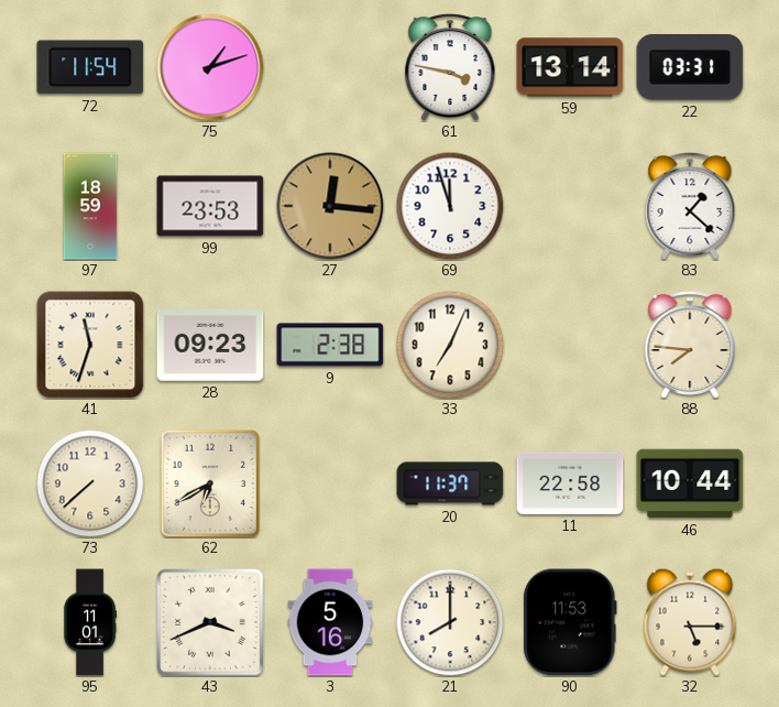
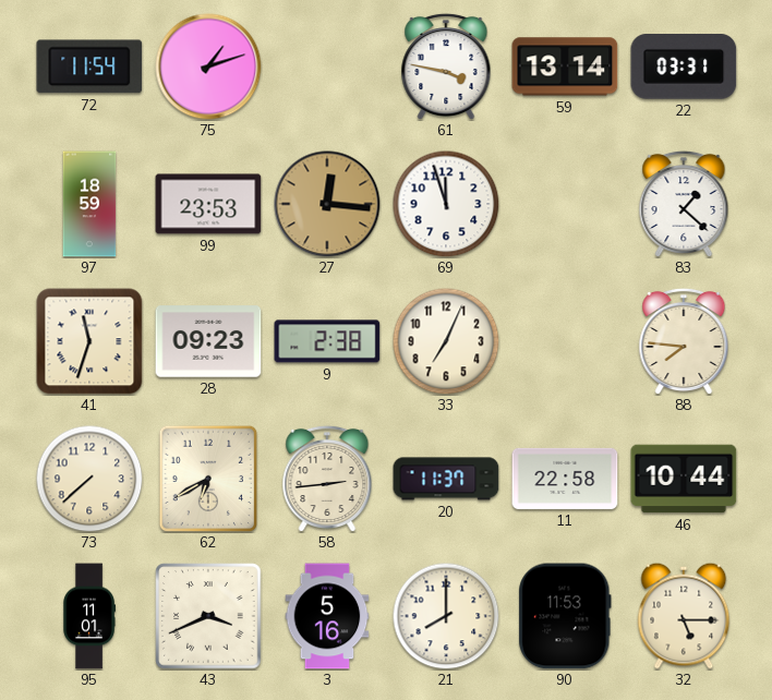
58: none -> 2:44
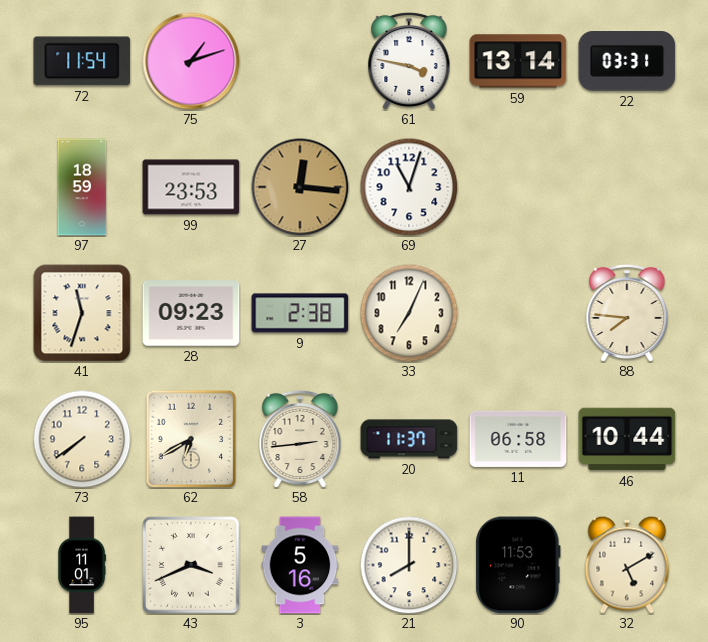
69: 11:57 -> 11:03
83: 1:22 -> none
73: 7:38 -> 7:39
11: 22:58 -> 06:58
32: 5:15 -> 5:10
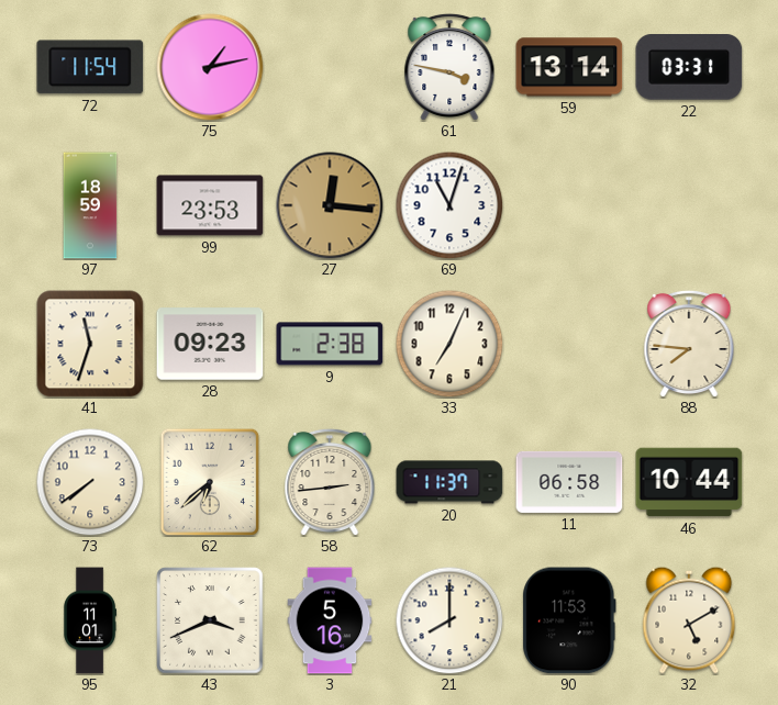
75: 1:12 -> 1:13
62: 6:40 -> 6:38
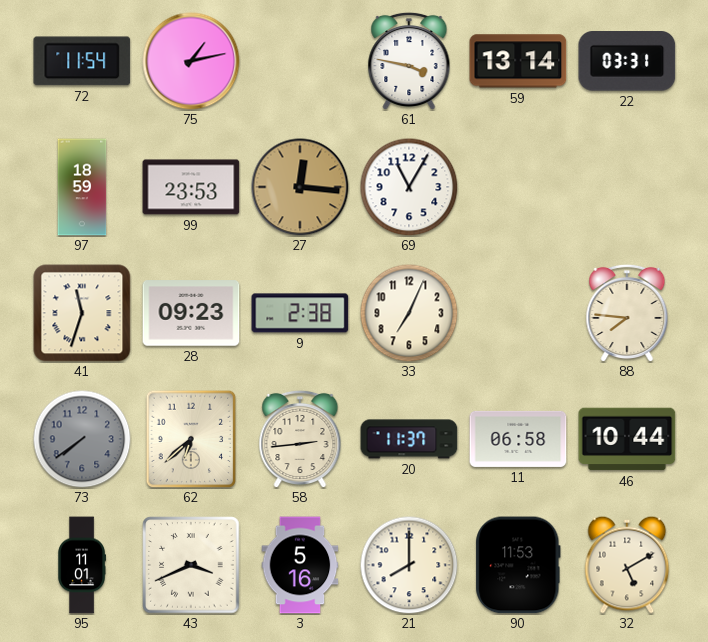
69: 11:03 -> 11:05
73 dial: cream -> grey
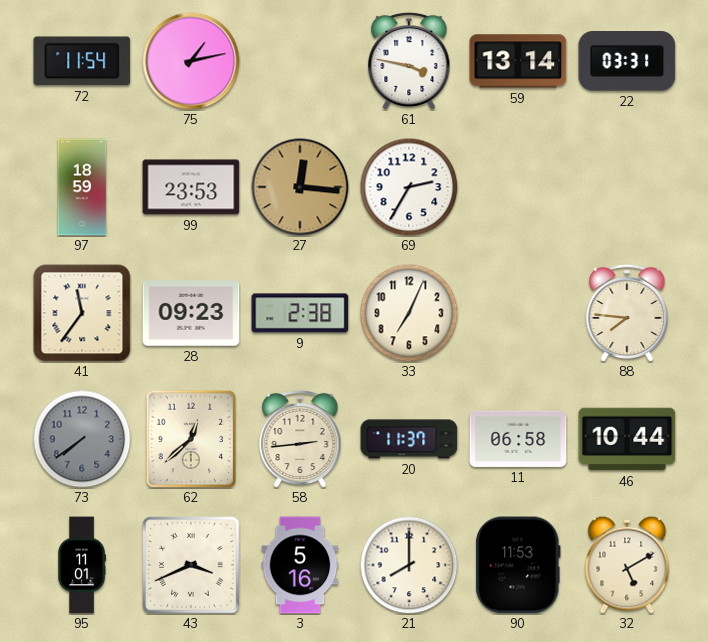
69: 11:05 -> 2:35
41: 11:33 -> 11:36
62: 6:38 -> 12:38
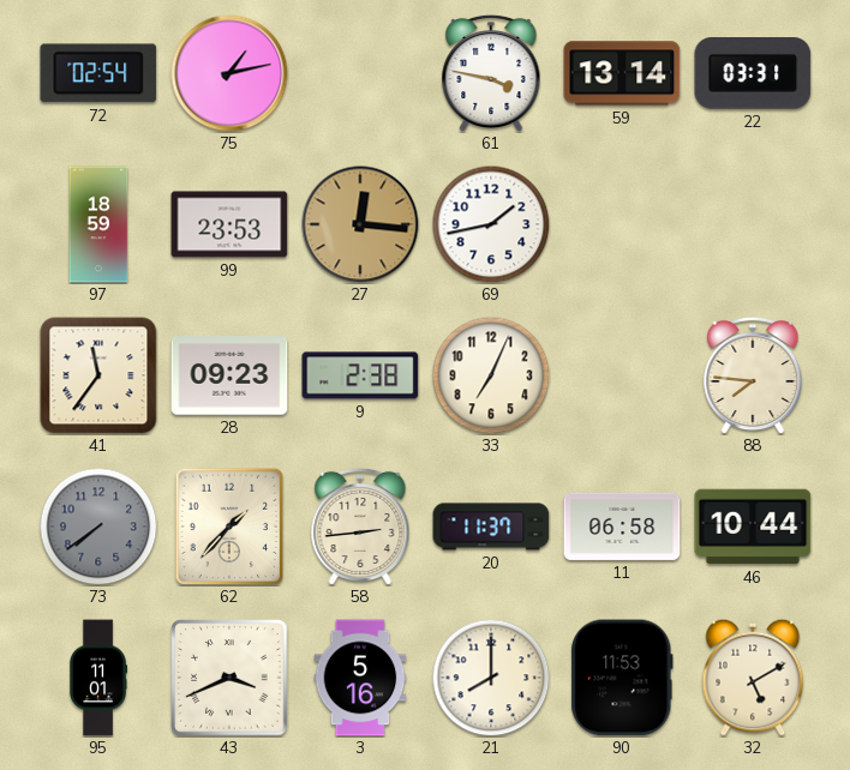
72: 11:54 -> 02:54
69: 2:35 -> 1:43
62: 12:38 -> 1:37
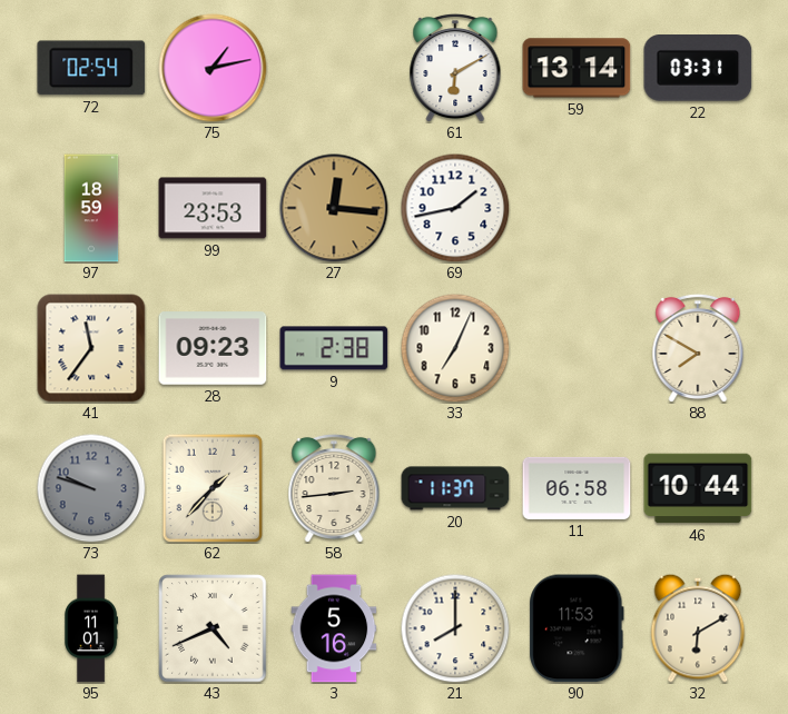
61: 3:47 -> 6:10
88: 7:46 -> 7:50
73: 7:39 -> 9:48
43: 3:41 -> 4:41
32: 5:10 -> 6:10
